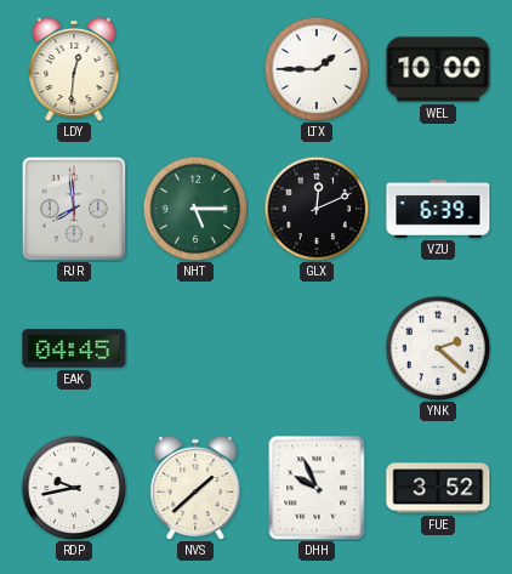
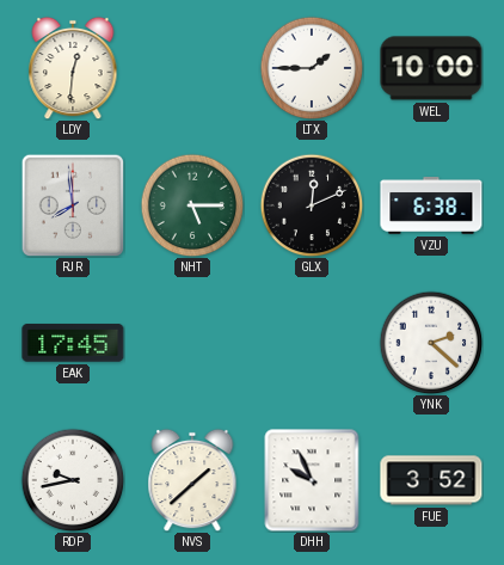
VZU: 6:39 -> 6:38
EAK: 04:45 -> 17:45
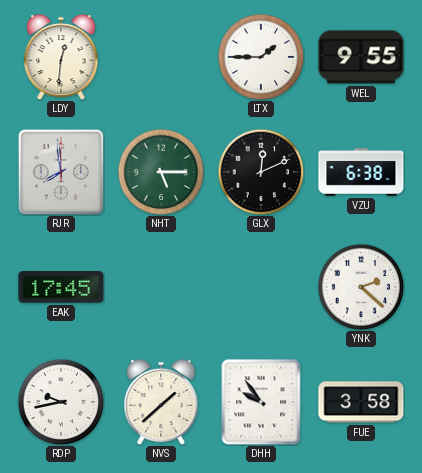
WEL: 10:00 -> 9:55
DHH: 9:56 -> 9:54
FUE: 3:52 -> 3:58
